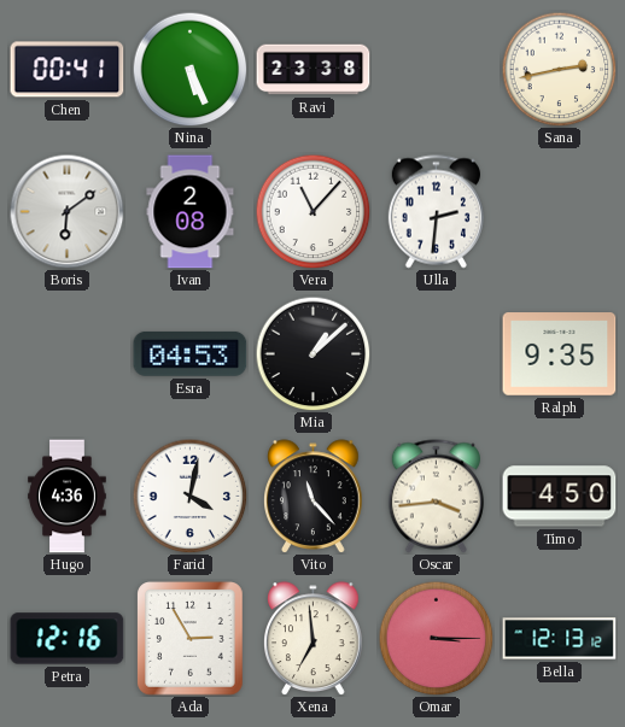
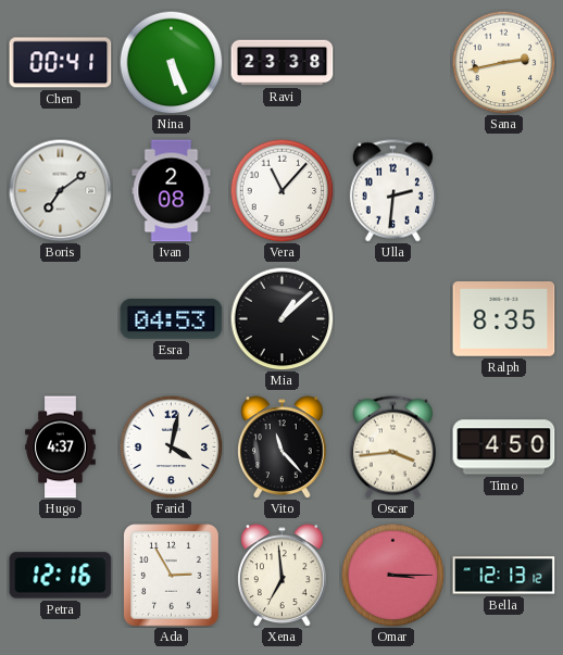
Boris: 6:09 -> 7:09
Ralph: 9:35 -> 8:35
Hugo: 4:36 -> 4:37
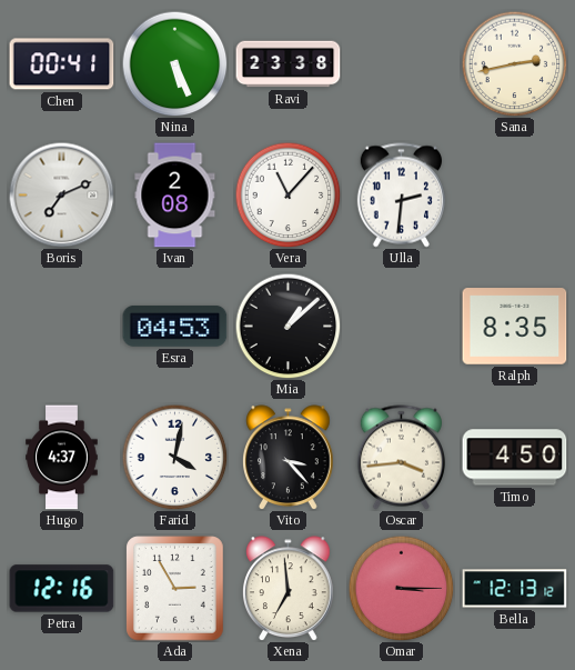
Boris: 7:09 -> 7:11
Vito: 11:23 -> 3:23
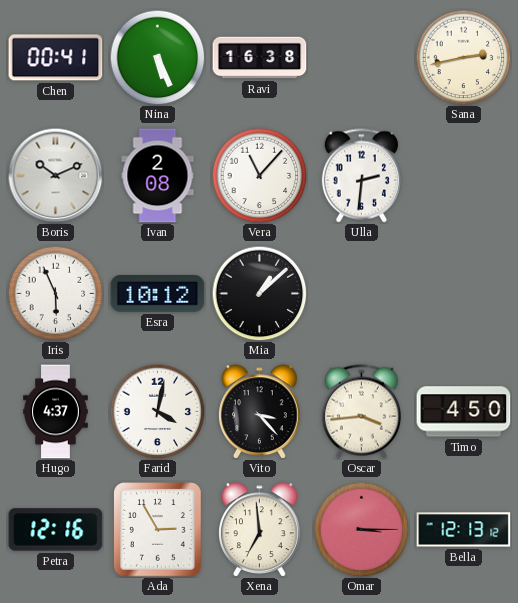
Ravi: 23:38 -> 16:38
Boris: 7:11 -> 10:11
Iris: none -> 5:56
Esra: 04:53 -> 10:12
Ralph: 8:35 -> none
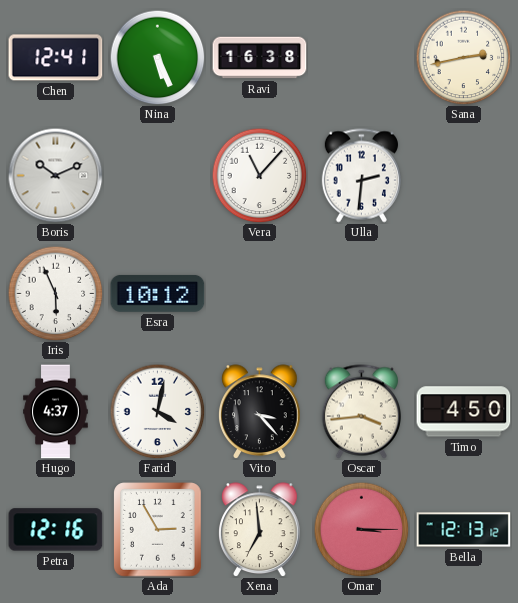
Chen: 00:41 -> 12:41
Ivan: 2:08 -> none
Mia: 1:08 -> none
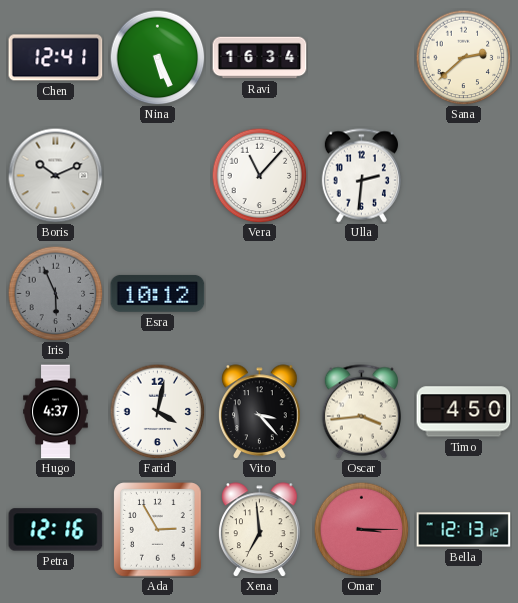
Ravi: 16:38 -> 16:34
Sana: 2:43 -> 2:38
Iris dial: white -> grey
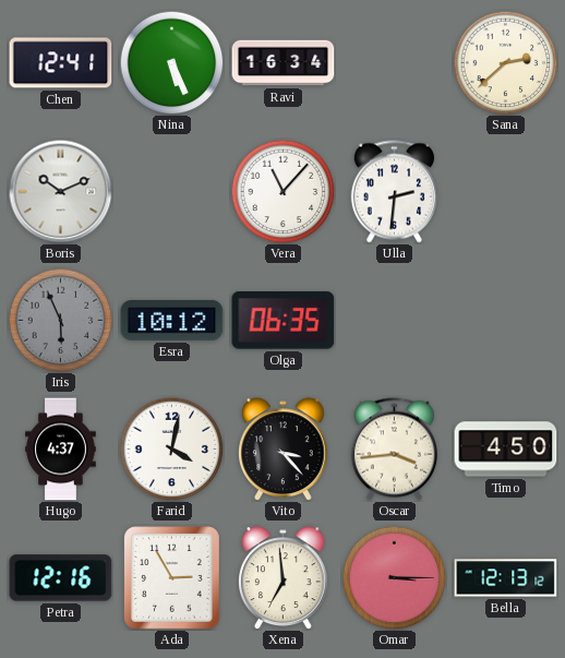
Olga: none -> 06:35
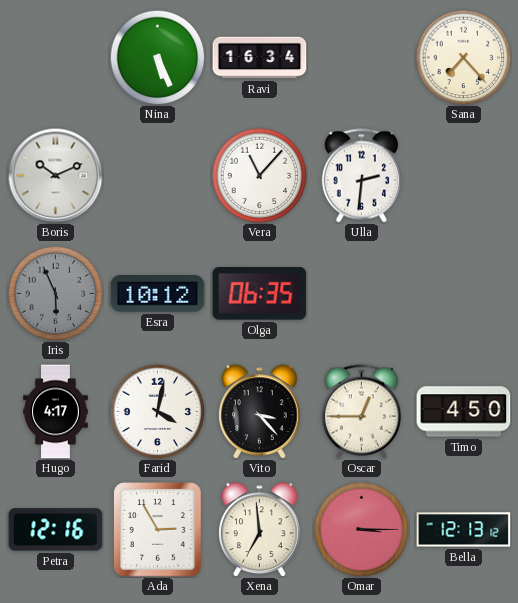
Chen: 12:41 -> none
Sana: 2:38 -> 7:23
Hugo: 4:37 -> 4:17
Oscar: 3:44 -> 12:45
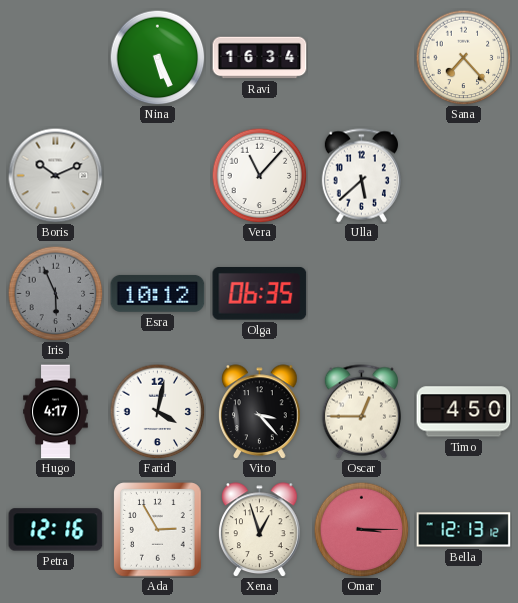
Ulla: 2:31 -> 5:38
Xena: 6:59 -> 12:57
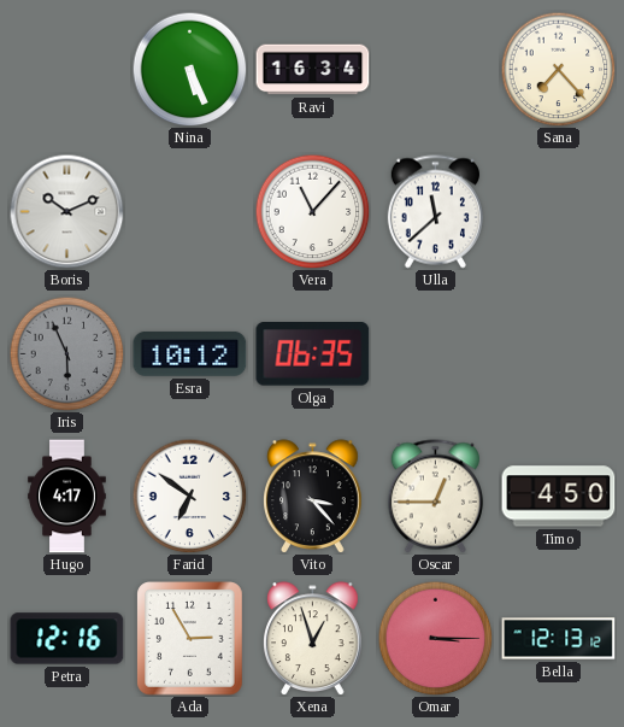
Ulla: 5:38 -> 11:38
Farid: 4:02 -> 6:51
